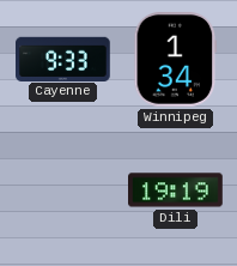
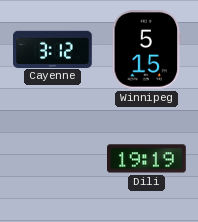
Cayenne: 9:33 -> 3:12
Winnipeg: 1:34 -> 5:15
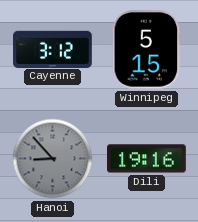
Hanoi: none -> 8:53
Dili: 19:19 -> 19:16
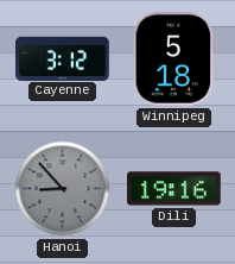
Winnipeg: 5:15 -> 5:18
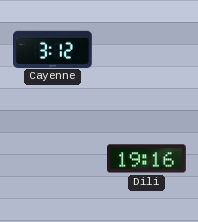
Winnipeg: 5:18 -> none
Hanoi: 8:53 -> none
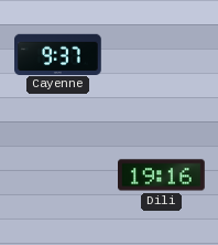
Cayenne: 3:12 -> 9:37
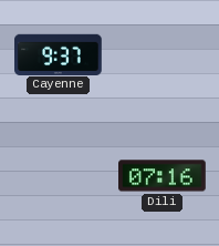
Dili: 19:16 -> 07:16
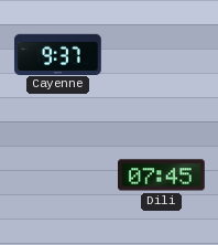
Dili: 07:16 -> 07:45
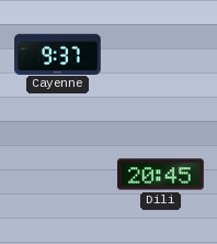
Dili: 07:45 -> 20:45
